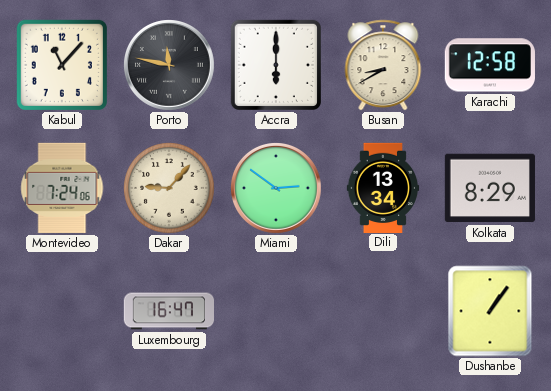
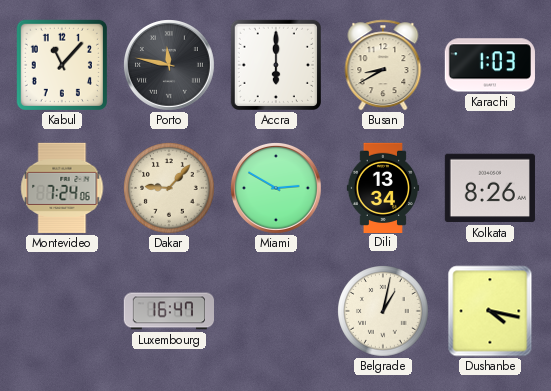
Karachi: 12:58 -> 1:03
Miami: 2:51 -> 2:50
Kolkata: 8:29 -> 8:26
Belgrade: none -> 1:02
Dushanbe: 1:06 -> 4:17
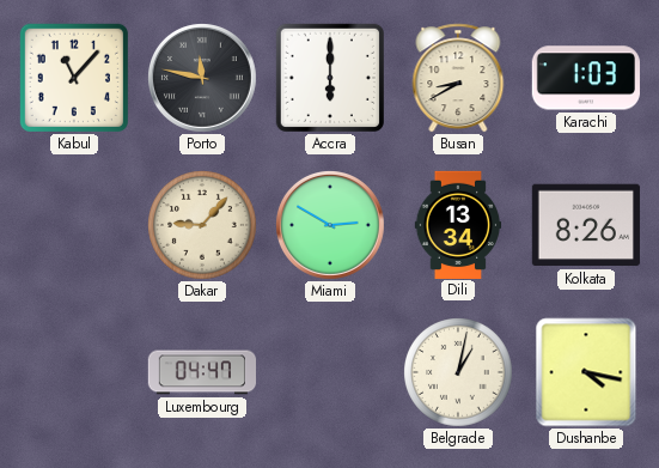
Montevideo: 7:24 -> none
Luxembourg: 16:47 -> 04:47
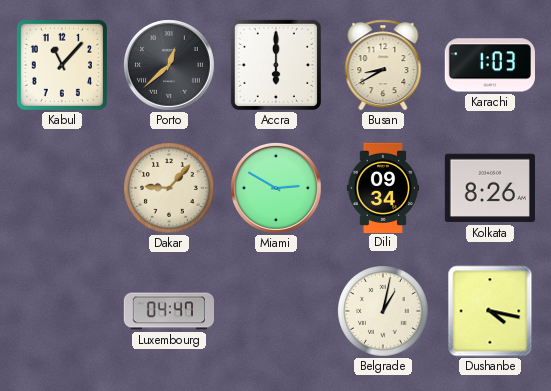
Porto: 11:47 -> 12:38
Dili: 13:34 -> 09:34
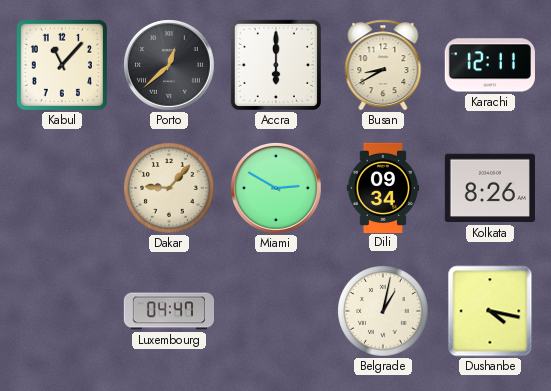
Karachi: 1:03 -> 12:11
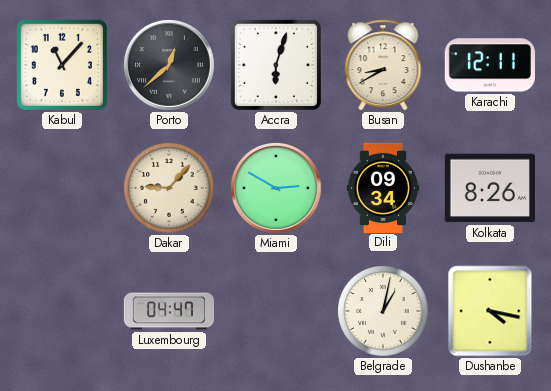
Accra: 6:00 -> 6:03
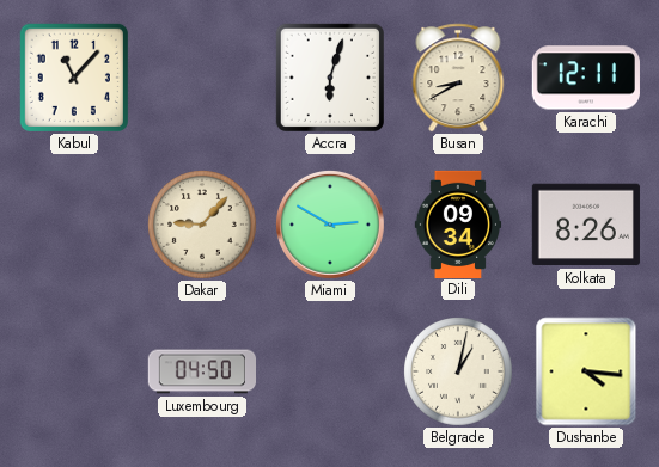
Porto: 12:38 -> none
Luxembourg: 04:47 -> 04:50
Dushanbe: 4:17 -> 4:16
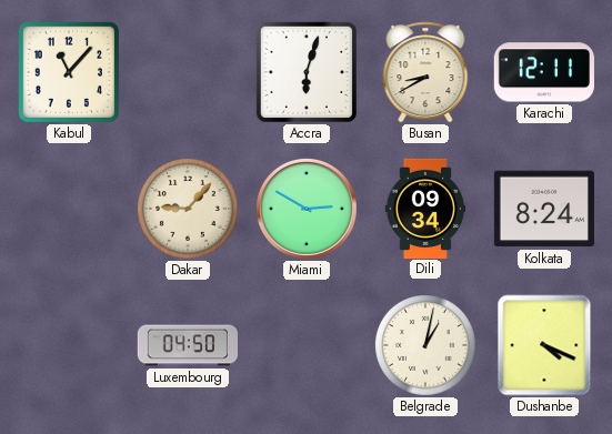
Kolkata: 8:26 -> 8:24
Dushanbe: 4:16 -> 4:19
